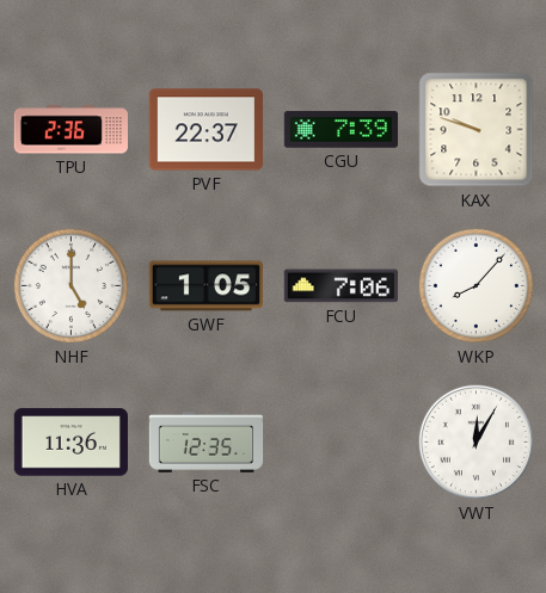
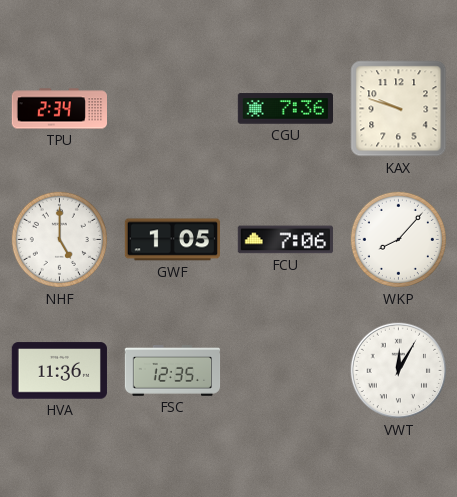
TPU: 2:36 -> 2:34
PVF: 22:37 -> none
CGU: 7:39 -> 7:36
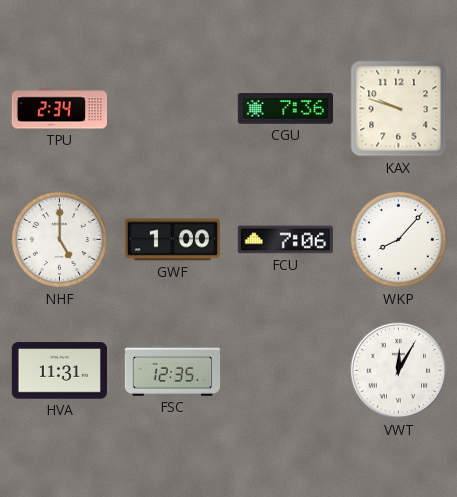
GWF: 1:05 -> 1:00
HVA: 11:36 -> 11:31
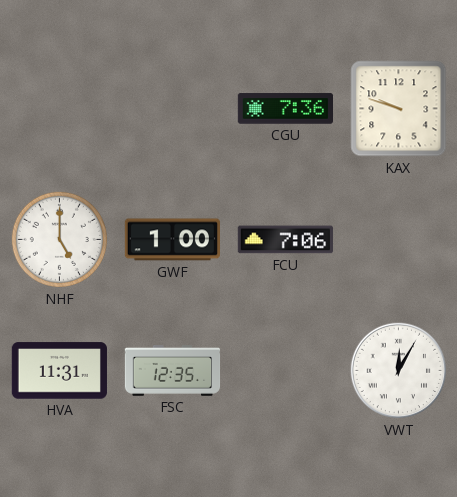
TPU: 2:34 -> none
WKP: 8:07 -> none
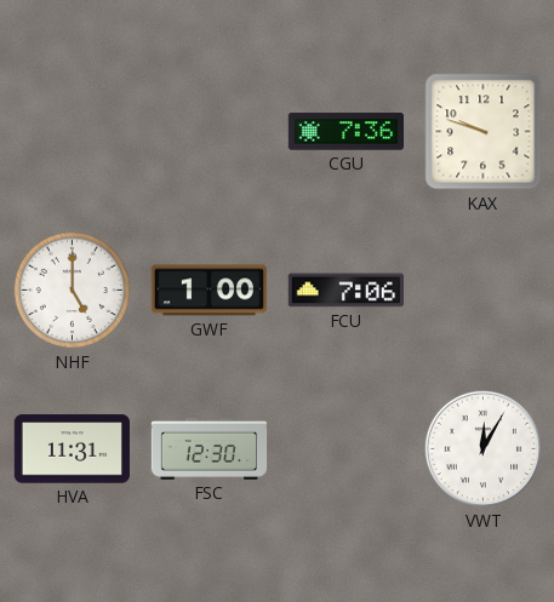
FSC: 12:35 -> 12:30
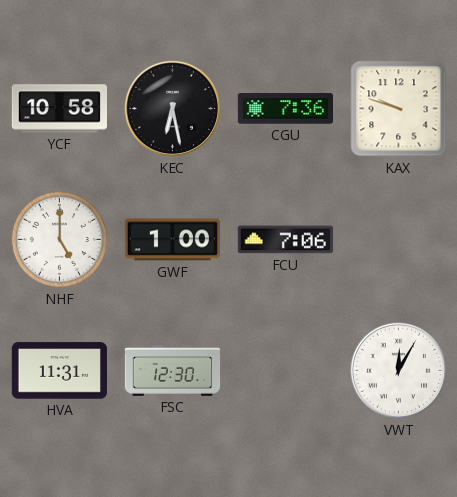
YCF: none -> 10:58
KEC: none -> 6:28
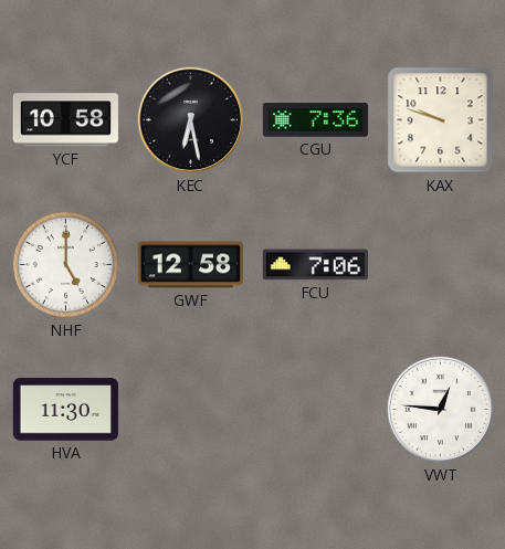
GWF: 1:00 -> 12:58
HVA: 11:31 -> 11:30
FSC: 12:30 -> none
VWT: 12:05 -> 12:46
